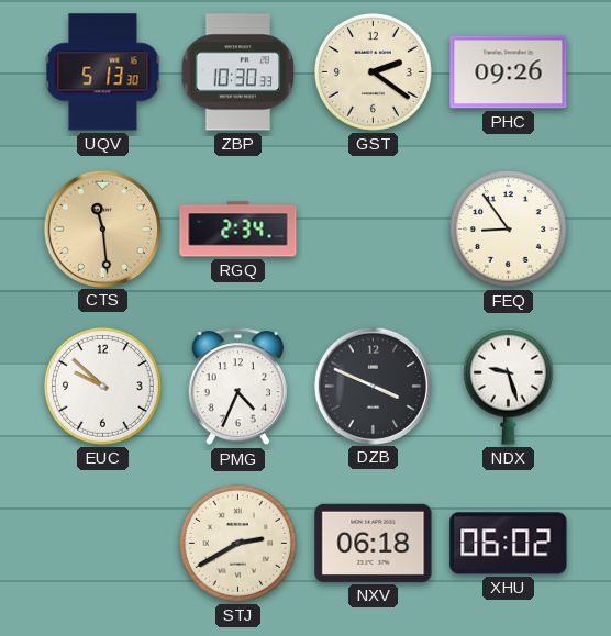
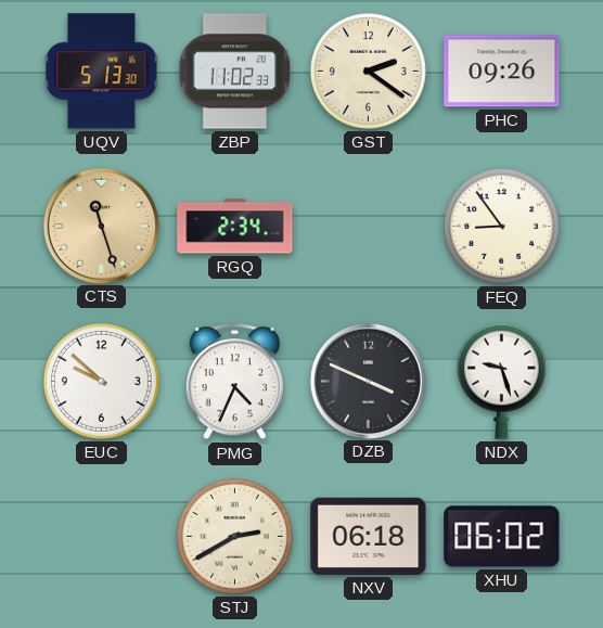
ZBP: 10:30 -> 11:02
CTS: 11:29 -> 11:27
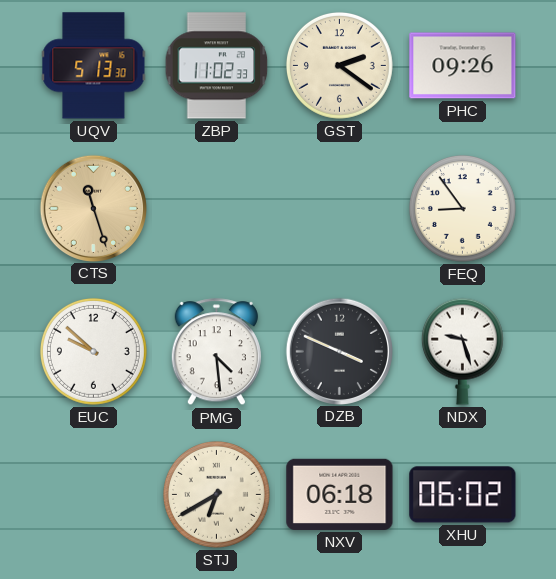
RGQ: 2:34 -> none
PMG: 4:34 -> 4:29
STJ: 2:40 -> 6:40
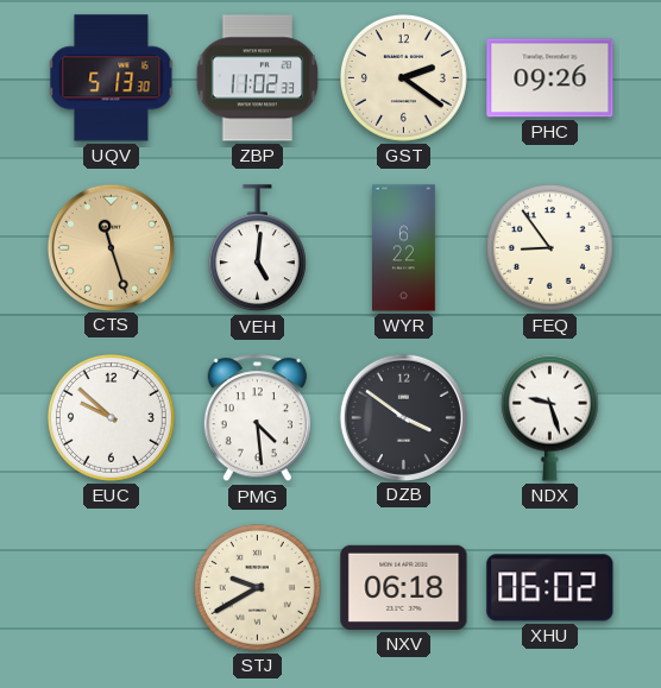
VEH: none -> 5:01
WYR: none -> 6:22
DZB: 3:49 -> 3:51
STJ: 6:40 -> 9:40
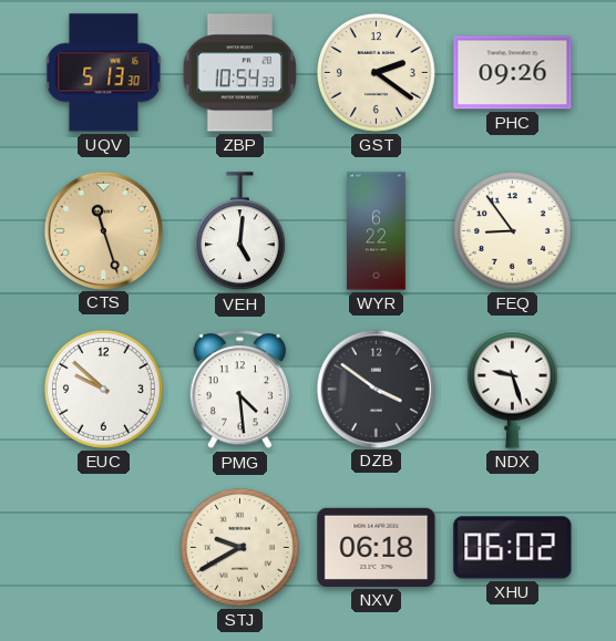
ZBP: 11:02 -> 10:54
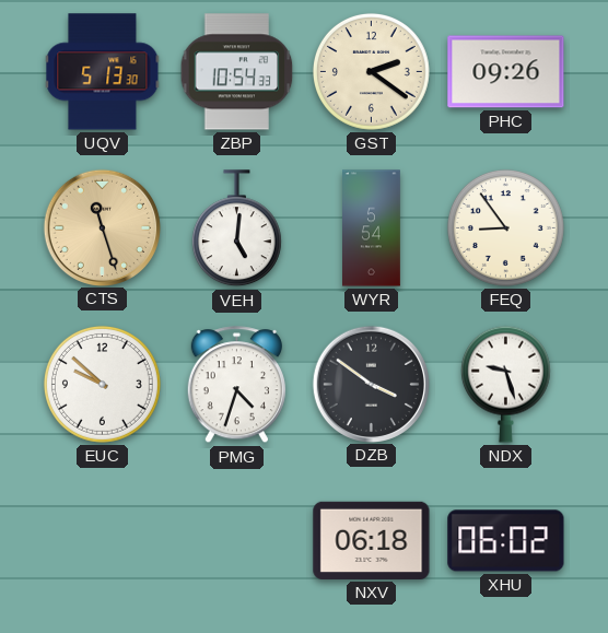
WYR: 6:22 -> 5:54
PMG: 4:29 -> 4:33
STJ: 9:40 -> none
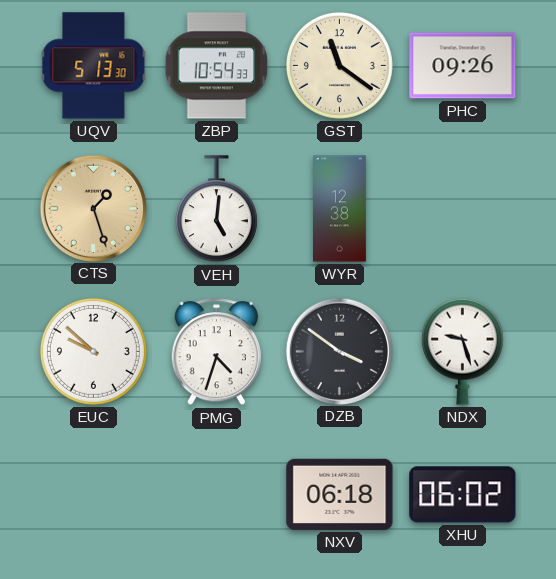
GST: 2:21 -> 11:21
CTS: 11:27 -> 1:27
WYR: 5:54 -> 12:38
FEQ: 8:54 -> none
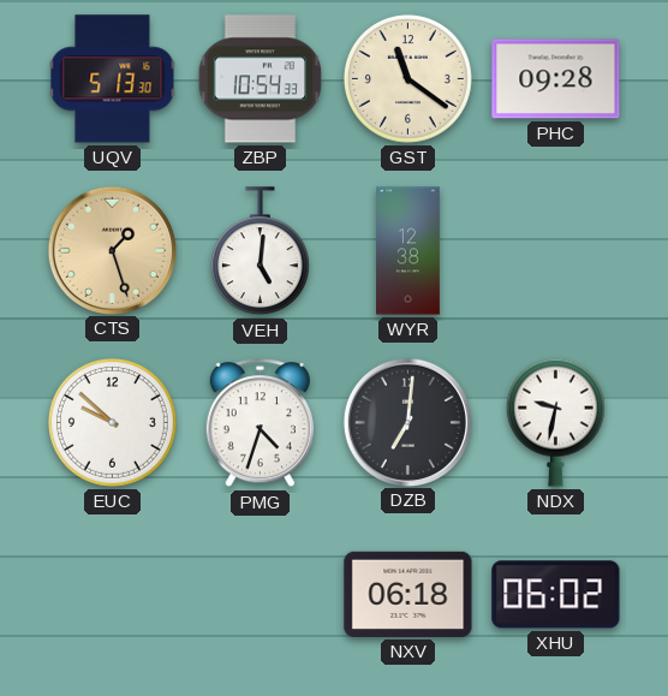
PHC: 09:26 -> 09:28
DZB: 3:51 -> 7:01
NDX: 9:27 -> 9:32
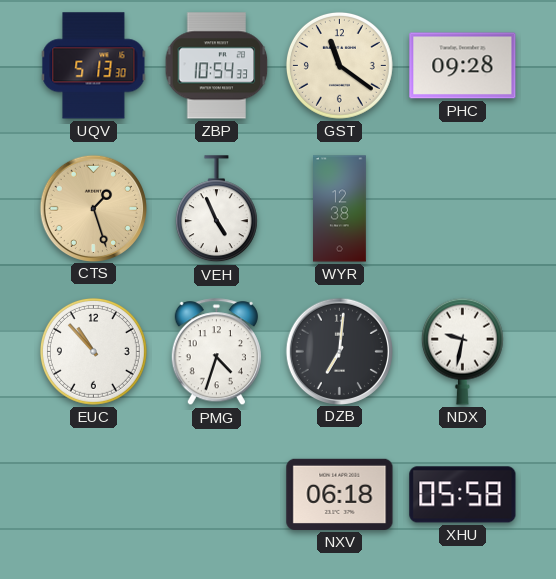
VEH: 5:01 -> 4:56
EUC: 9:52 -> 10:53
XHU: 06:02 -> 05:58
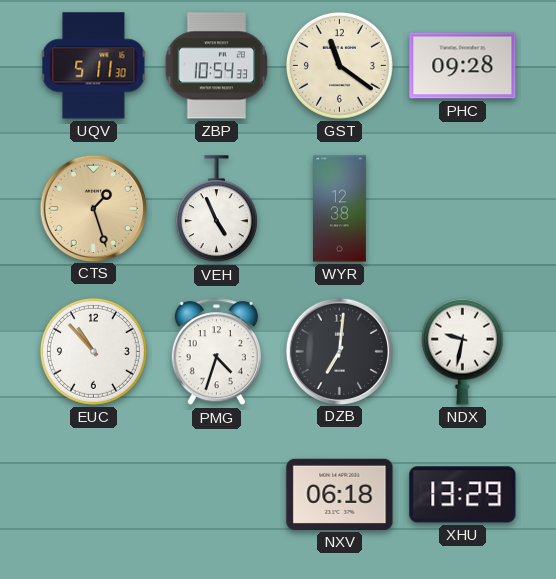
UQV: 5:13 -> 5:11
XHU: 05:58 -> 13:29
